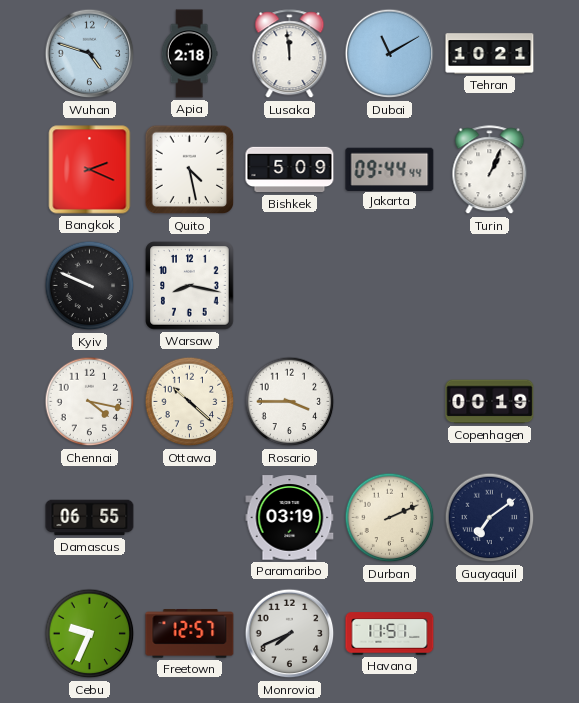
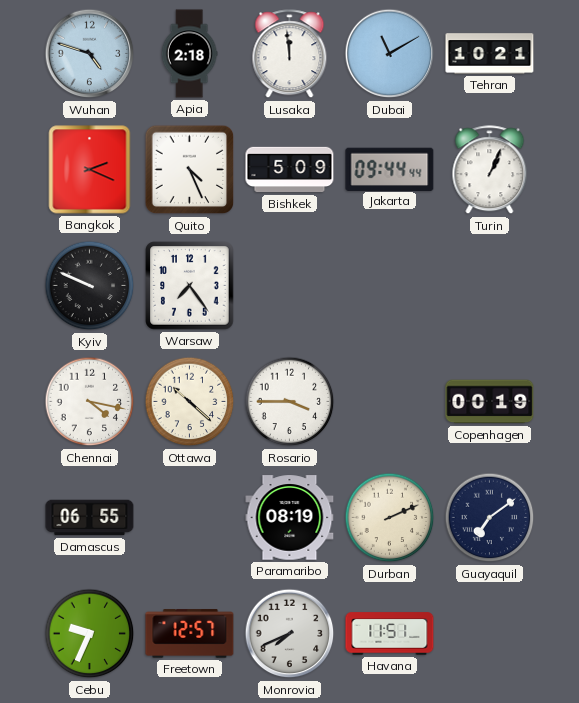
Quito: 4:28 -> 4:26
Warsaw: 8:17 -> 7:24
Paramaribo: 03:19 -> 08:19
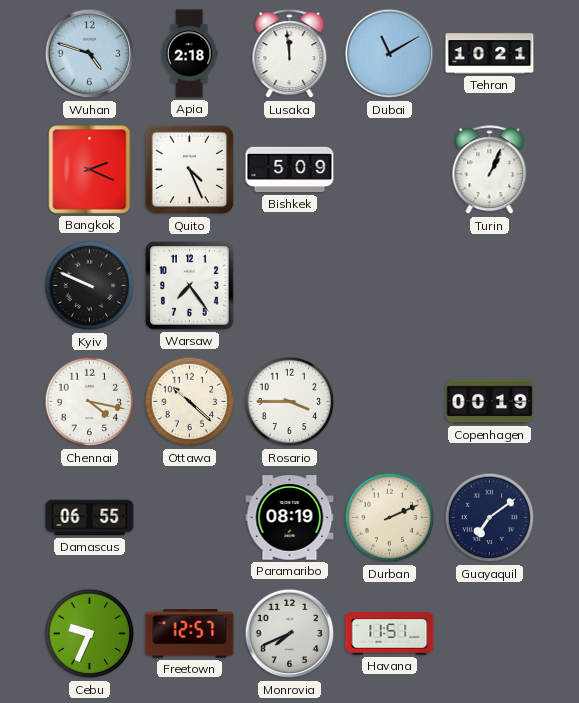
Jakarta: 09:44 -> none
